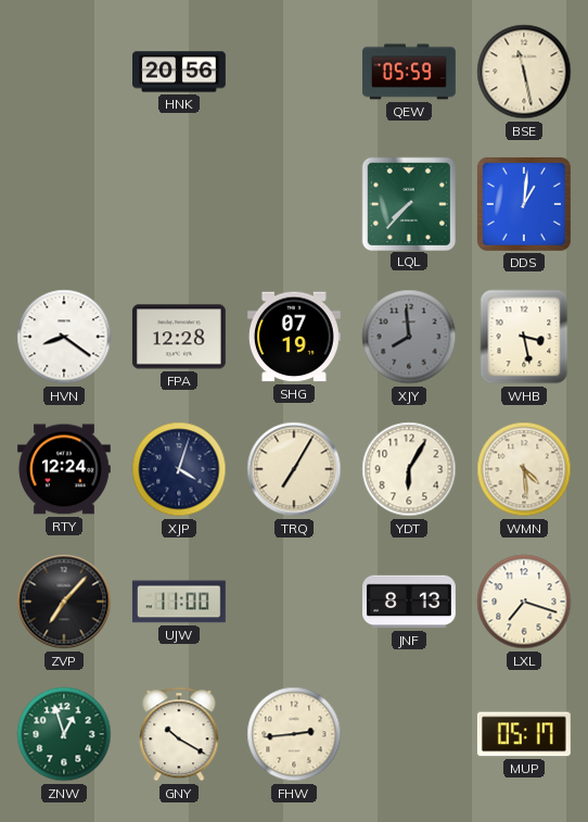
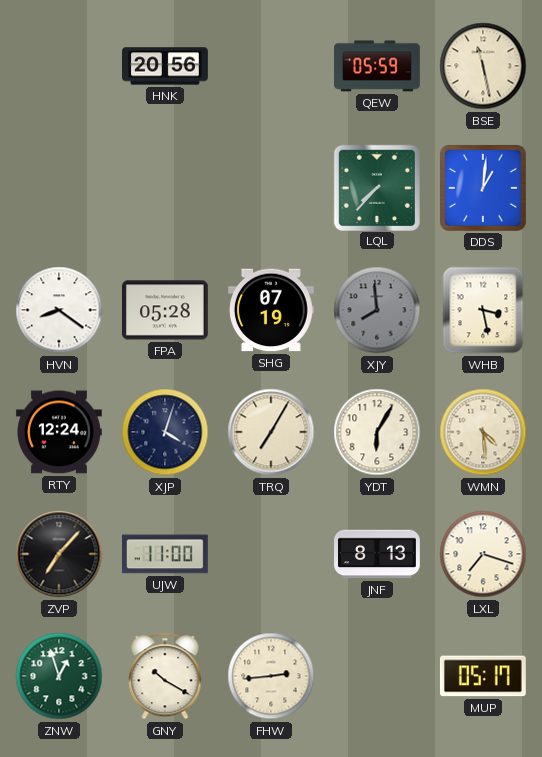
FPA: 12:28 -> 05:28
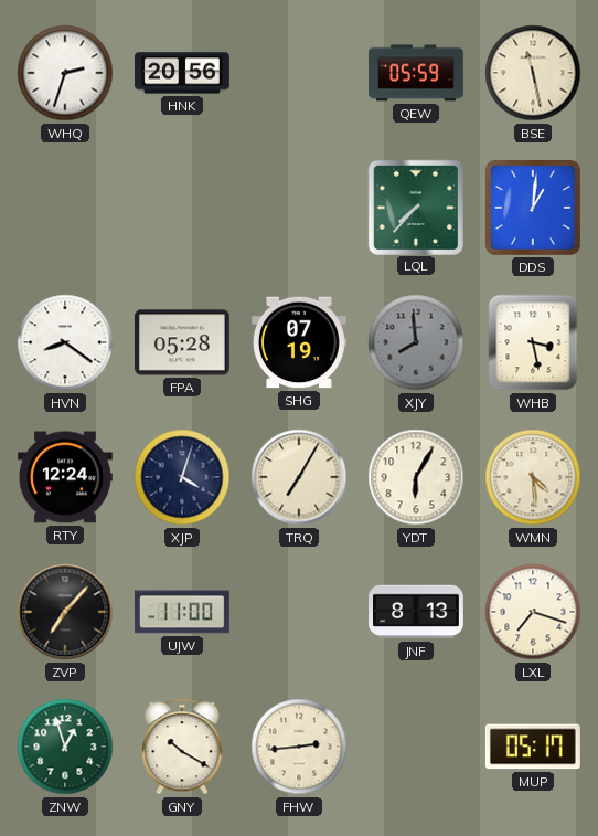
WHQ: none -> 2:33
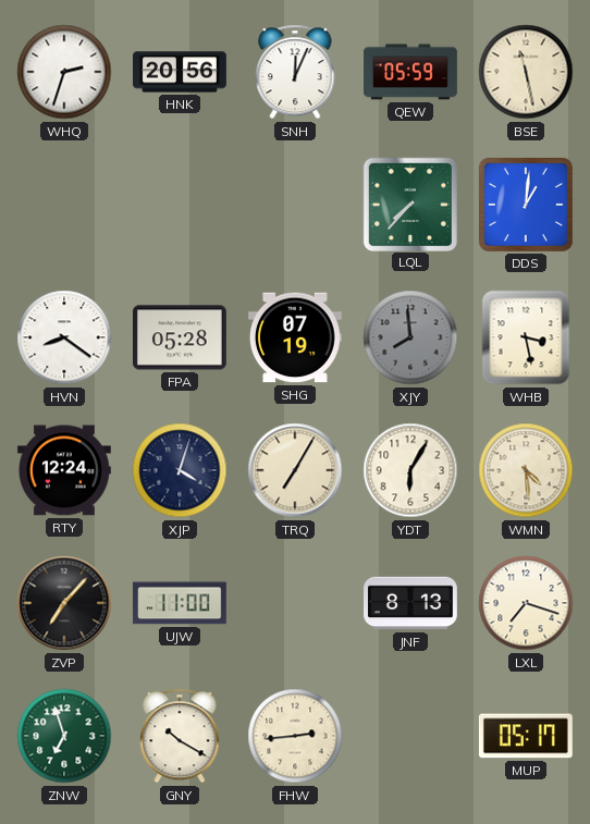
SNH: none -> 12:04
ZNW: 12:57 -> 6:57
